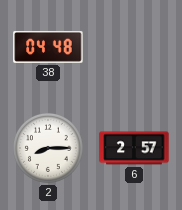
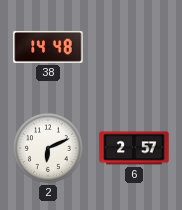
38: 04:48 -> 14:48
2: 8:15 -> 6:11
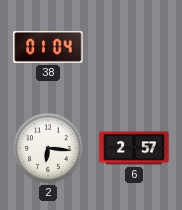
38: 14:48 -> 01:04
2: 6:11 -> 6:16
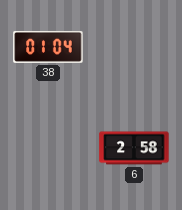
2: 6:16 -> none
6: 2:57 -> 2:58
